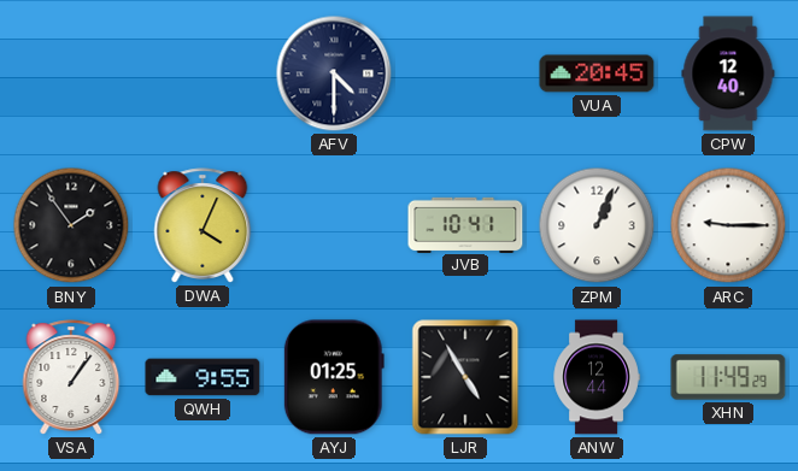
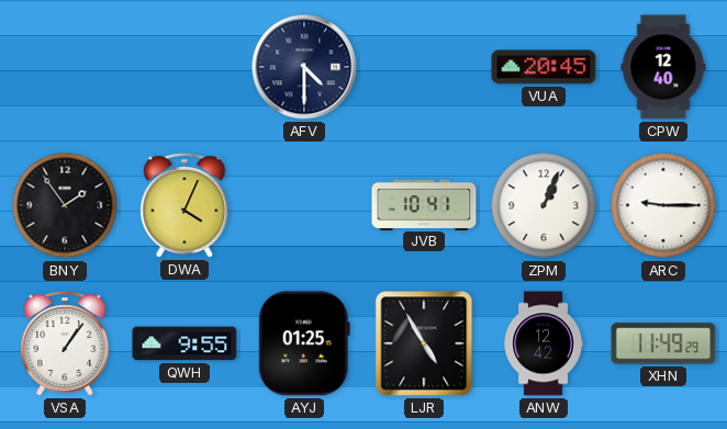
ANW: 12:44 -> 12:42
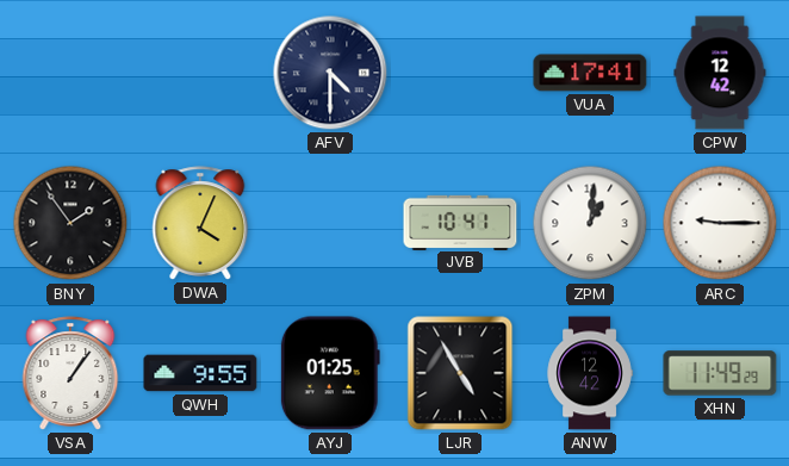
VUA: 20:45 -> 17:41
CPW: 12:40 -> 12:42
ZPM: 1:04 -> 1:01
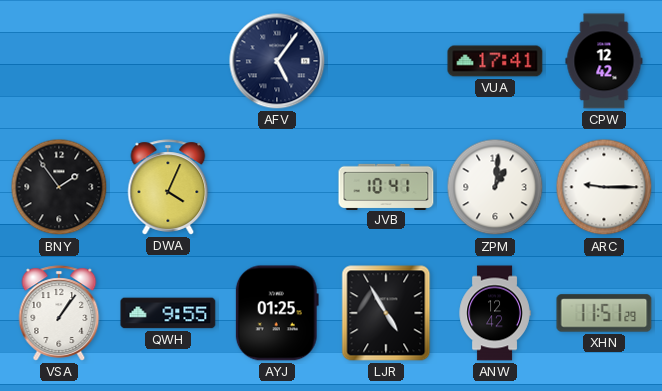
AFV: 4:30 -> 5:06
XHN: 11:49 -> 11:51
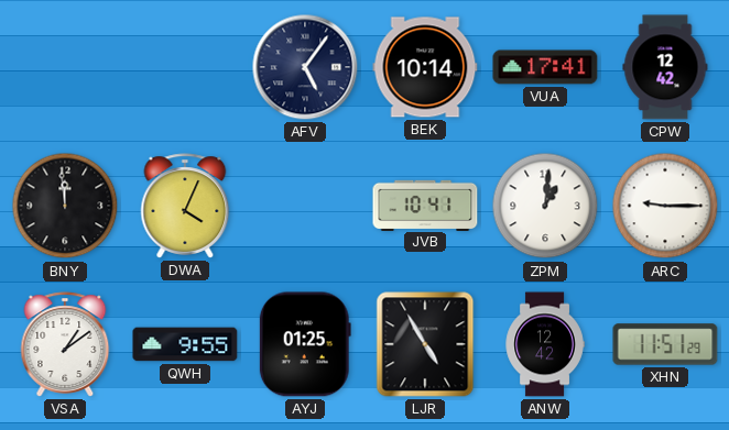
BEK: none -> 10:14
BNY: 1:54 -> 11:59
VSA: 1:06 -> 1:09
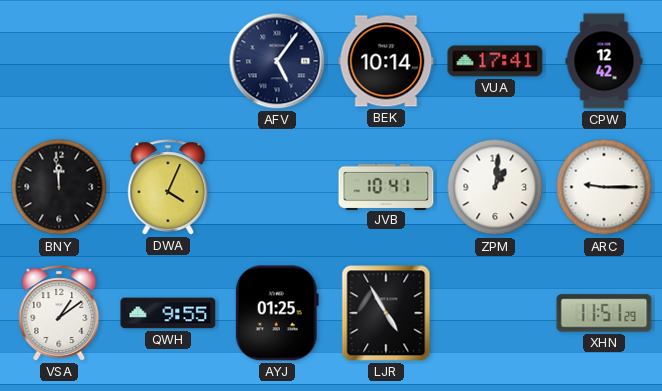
ANW: 12:42 -> none
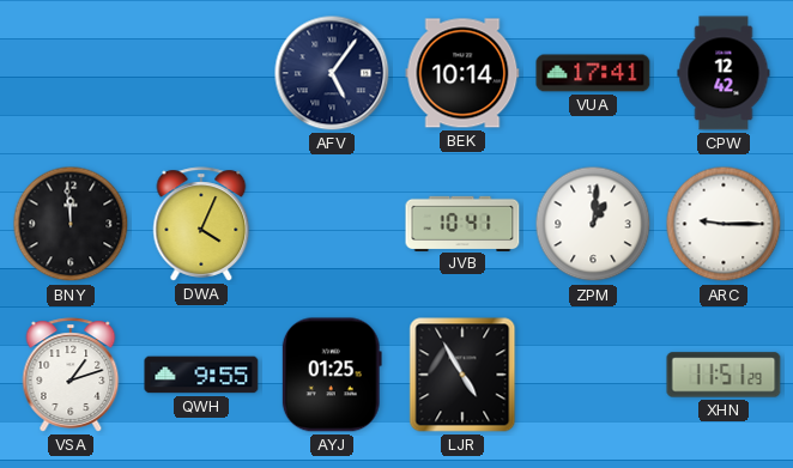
VSA: 1:09 -> 1:12
